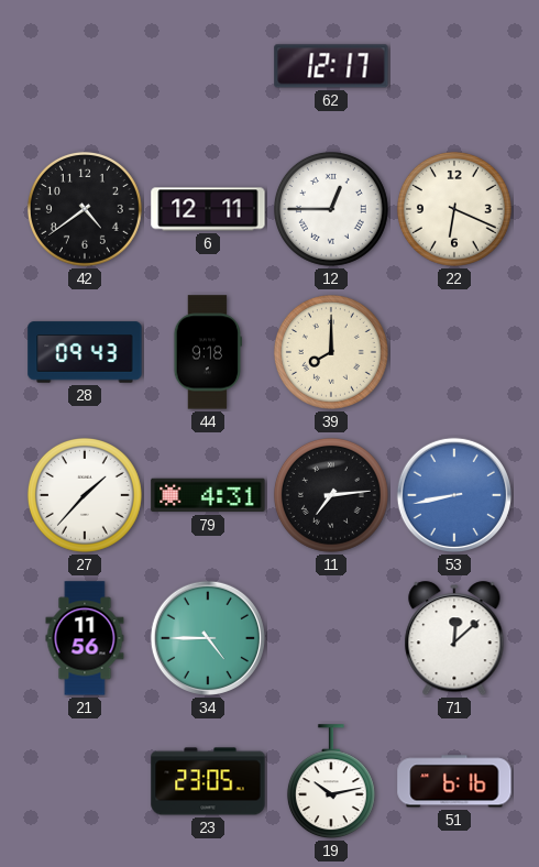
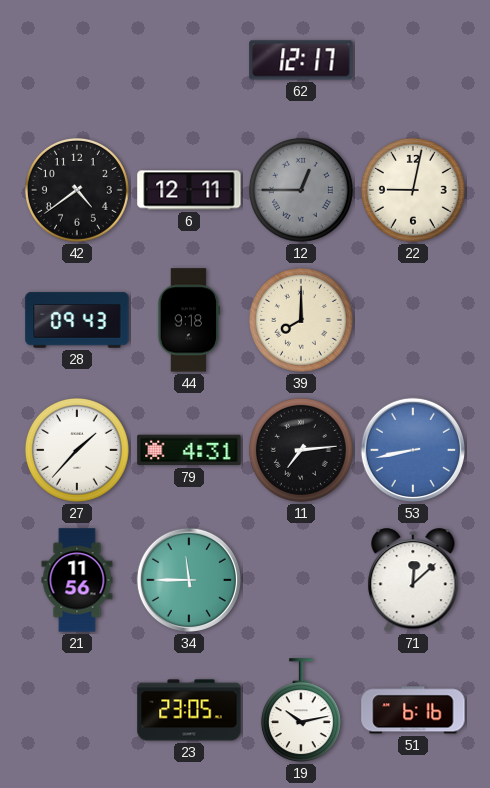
12 dial: white -> grey
22: 6:19 -> 9:02
34: 4:45 -> 11:45
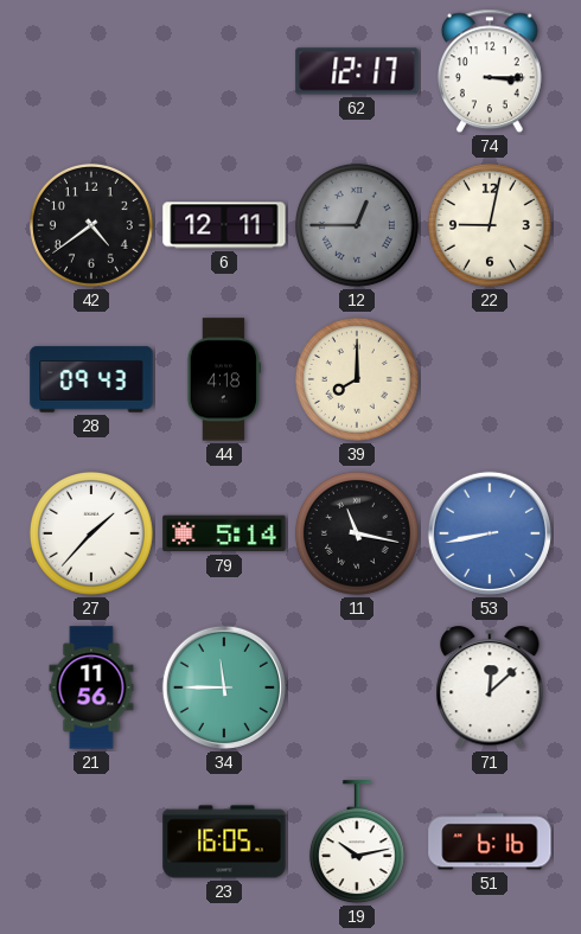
74: none -> 3:15
44: 9:18 -> 4:18
79: 4:31 -> 5:14
11: 7:14 -> 11:17
23: 23:05 -> 16:05
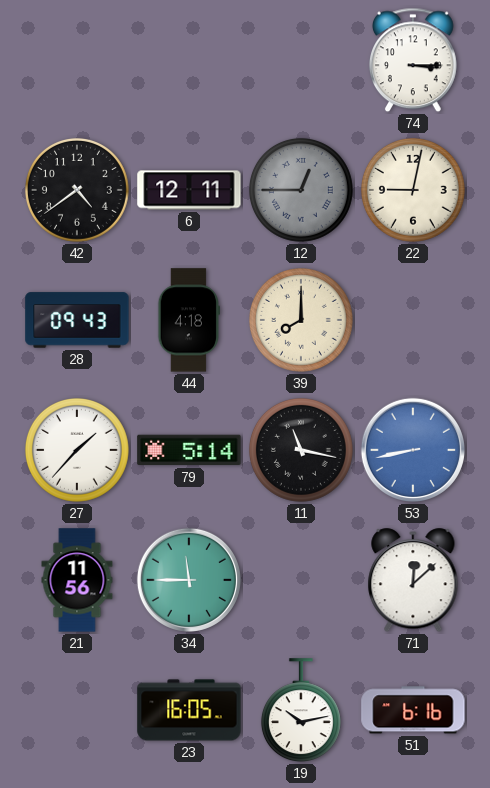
62: 12:17 -> none
